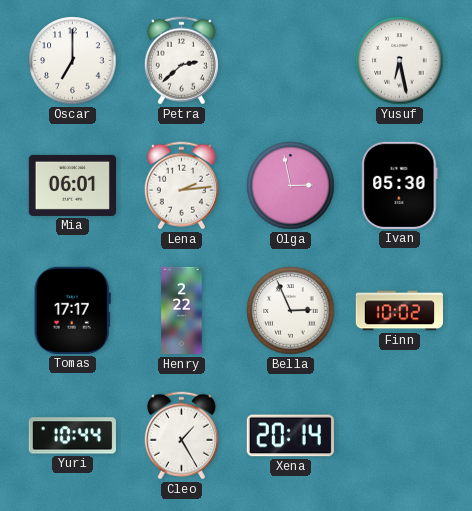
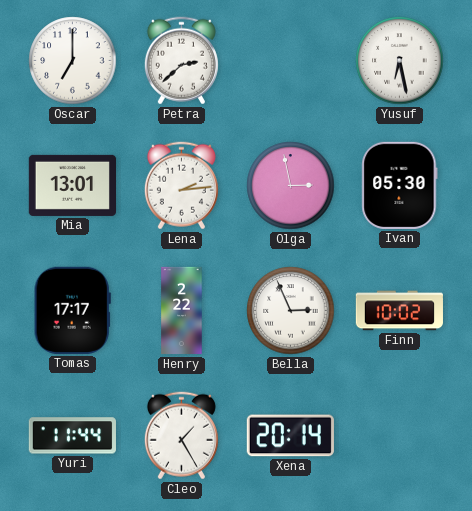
Mia: 06:01 -> 13:01
Yuri: 10:44 -> 11:44
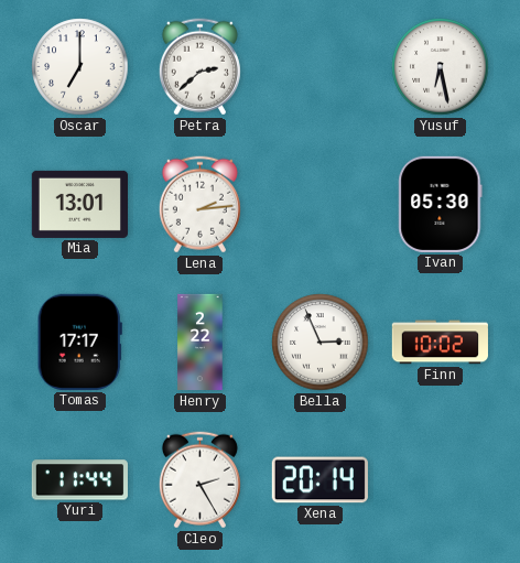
Olga: 2:58 -> none
Cleo: 1:25 -> 2:25
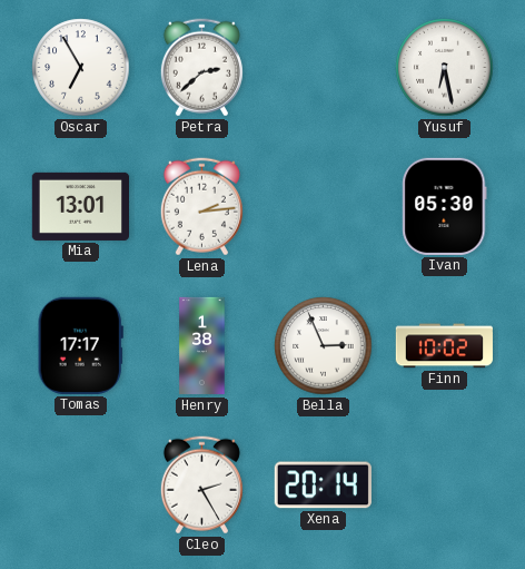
Oscar: 7:00 -> 6:55
Henry: 2:22 -> 1:38
Yuri: 11:44 -> none
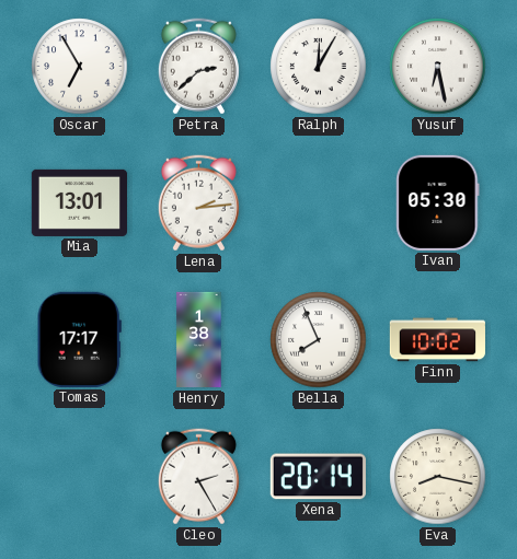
Ralph: none -> 12:05
Bella: 2:56 -> 7:56
Eva: none -> 8:17
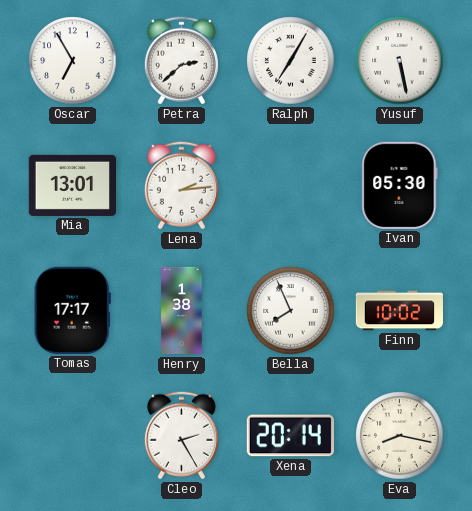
Ralph: 12:05 -> 7:05
Yusuf: 6:28 -> 5:28
